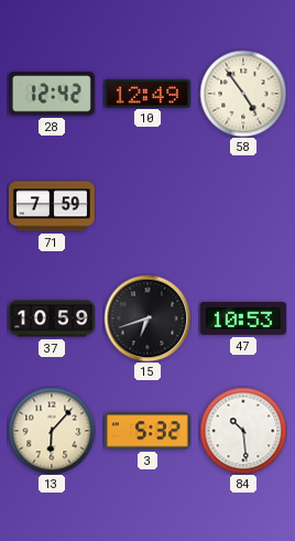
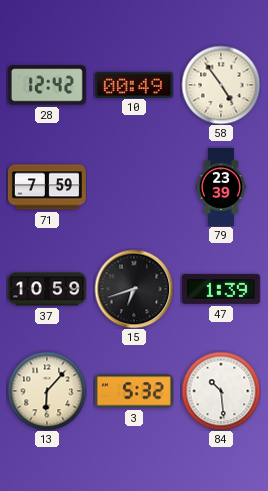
10: 12:49 -> 00:49
79: none -> 23:39
47: 10:53 -> 1:39
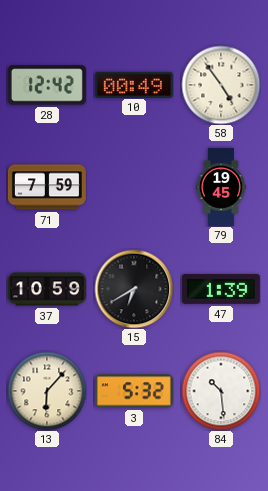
79: 23:39 -> 19:45
15: 6:42 -> 6:40
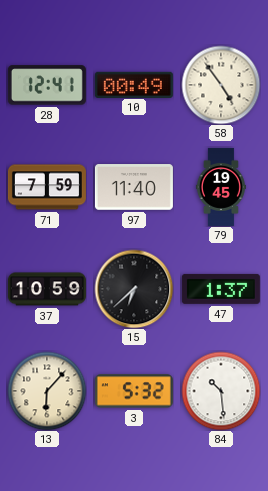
28: 12:42 -> 12:41
97: none -> 11:40
15: 6:40 -> 6:38
47: 1:39 -> 1:37
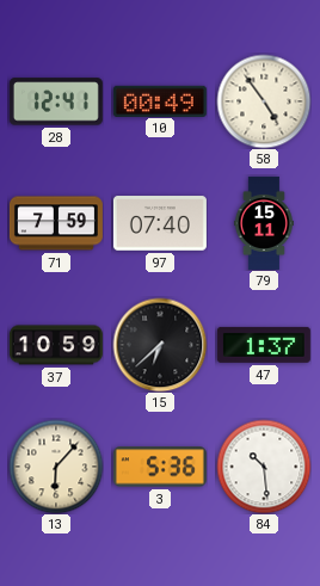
97: 11:40 -> 07:40
79: 19:45 -> 15:11
3: 5:32 -> 5:36
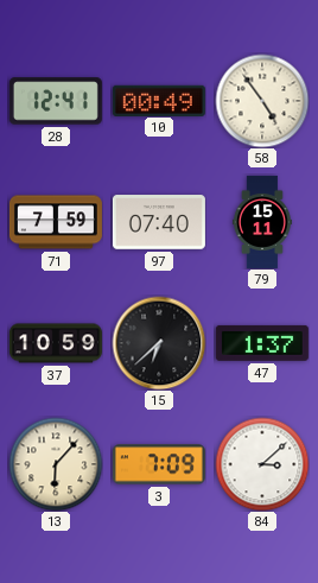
3: 5:36 -> 7:09
84: 10:29 -> 3:08
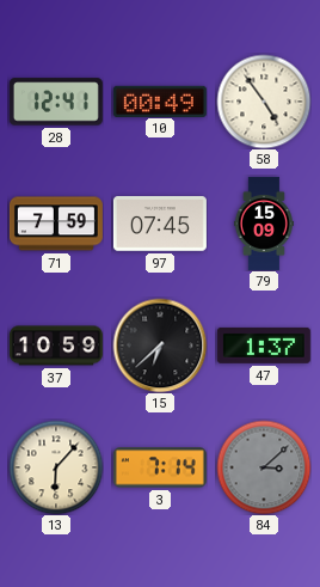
97: 07:40 -> 07:45
79: 15:11 -> 15:09
3: 7:09 -> 7:14
84 dial: white -> grey
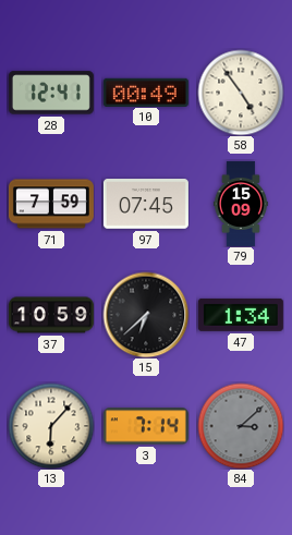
47: 1:37 -> 1:34
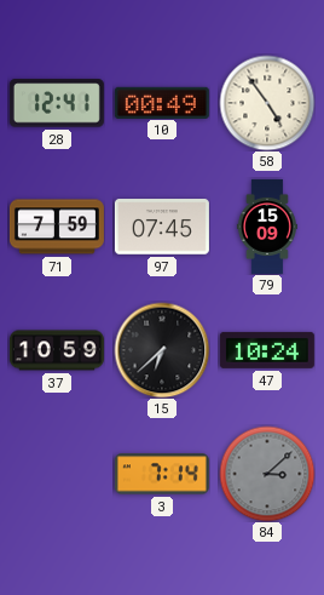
47: 1:34 -> 10:24
13: 6:07 -> none
